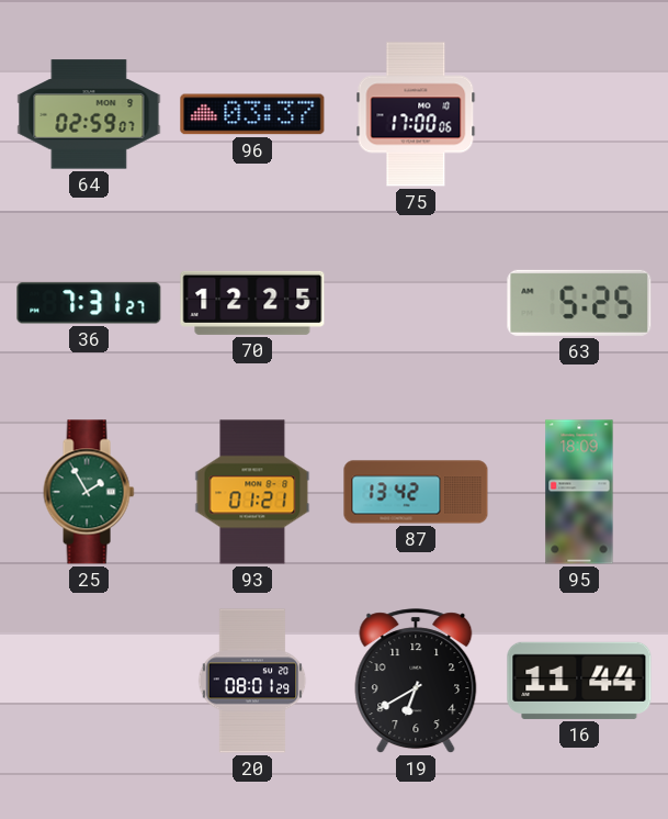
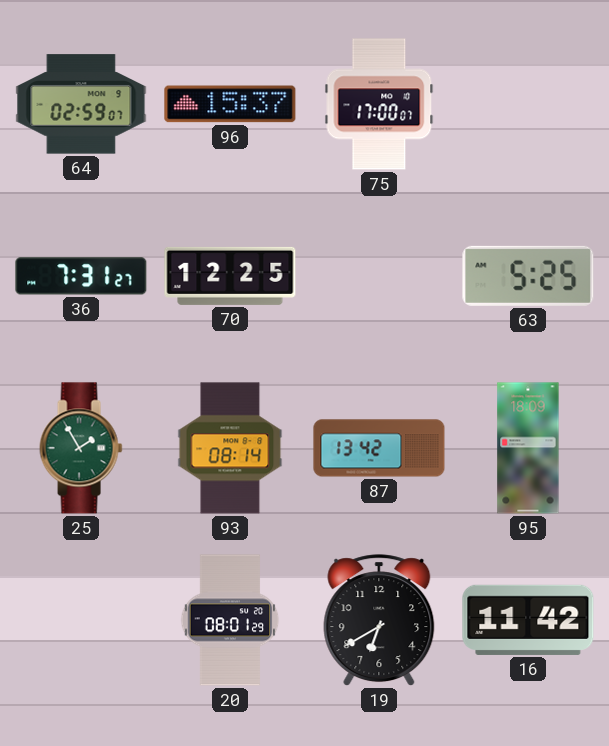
96: 03:37 -> 15:37
75: 17:00:06 -> 17:00:07
93: 01:21 -> 08:14
16: 11:44 -> 11:42
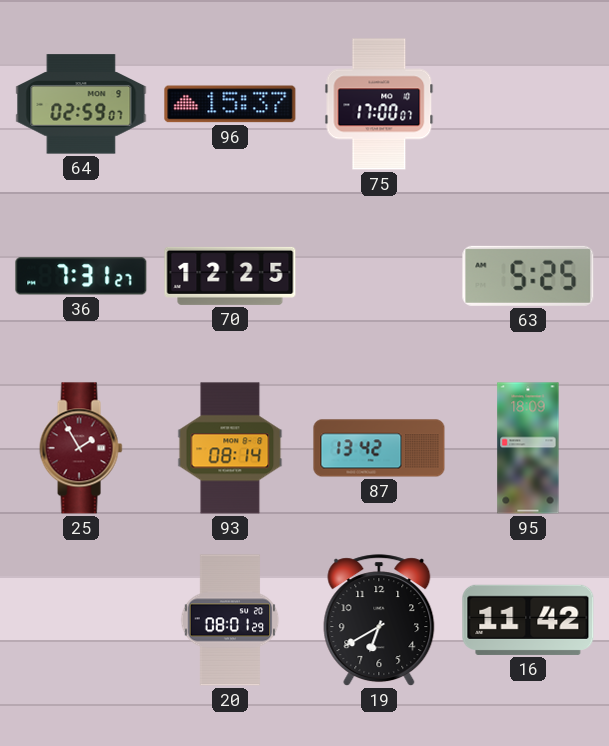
25 dial: green -> burgundy
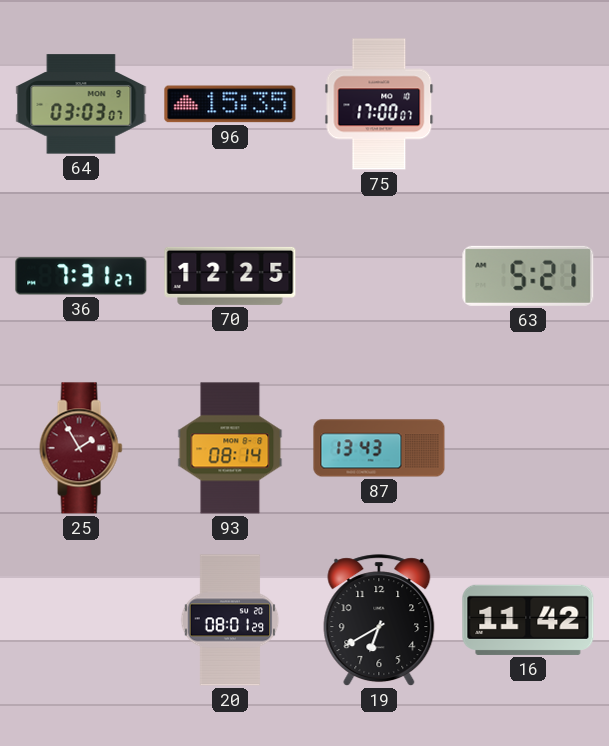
64: 02:59 -> 03:03
96: 15:37 -> 15:35
63: 5:25 -> 5:21
87: 13:42 -> 13:43
95: 18:09 -> none
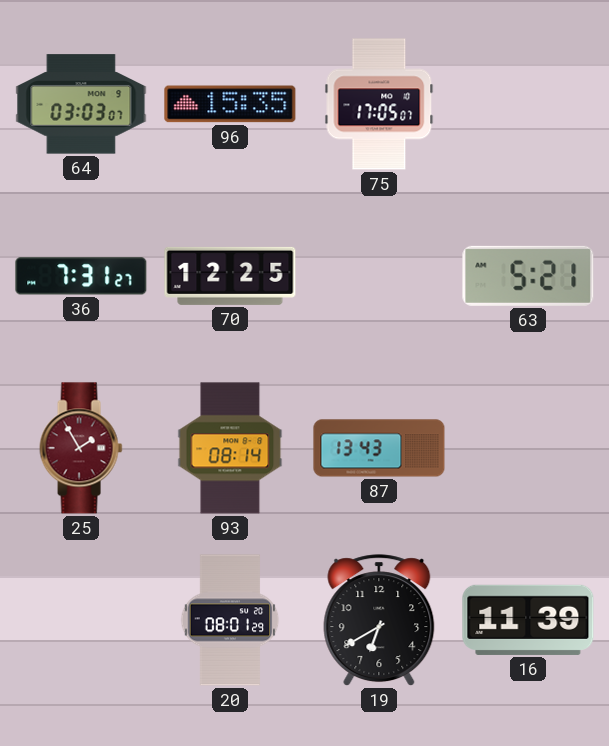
75: 17:00 -> 17:05
16: 11:42 -> 11:39
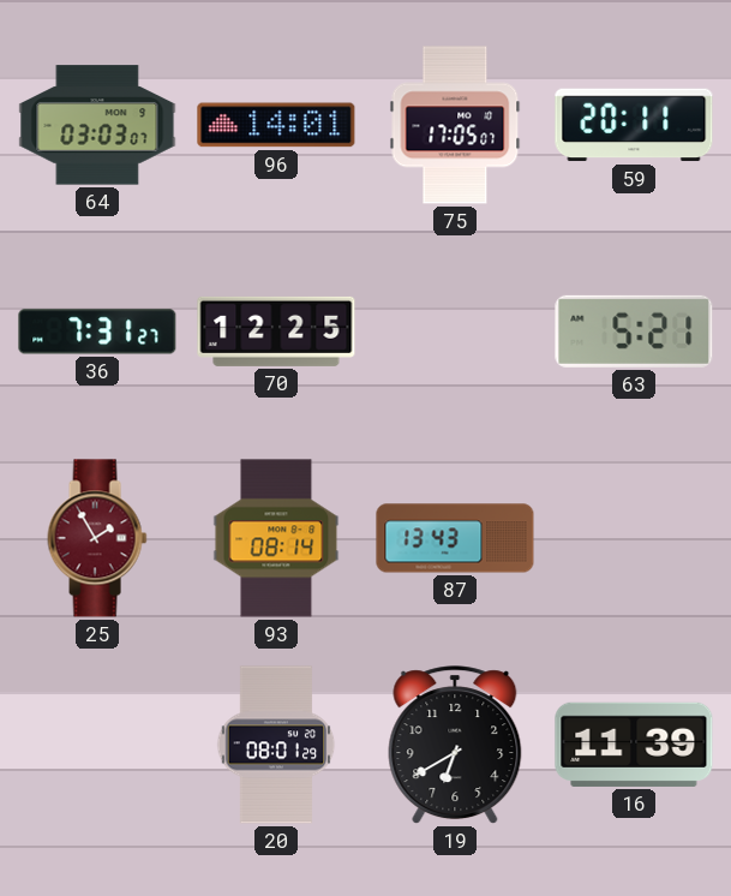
96: 15:35 -> 14:01
59: none -> 20:11
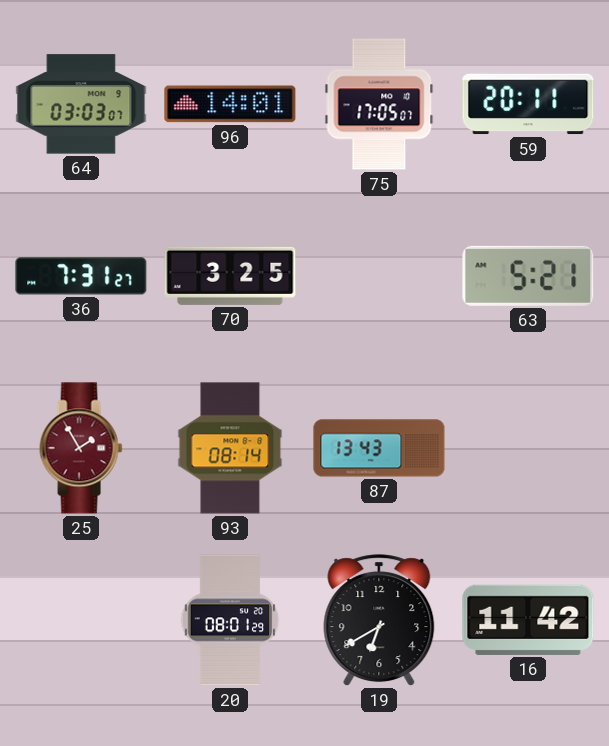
70: 12:25 -> 3:25
16: 11:39 -> 11:42
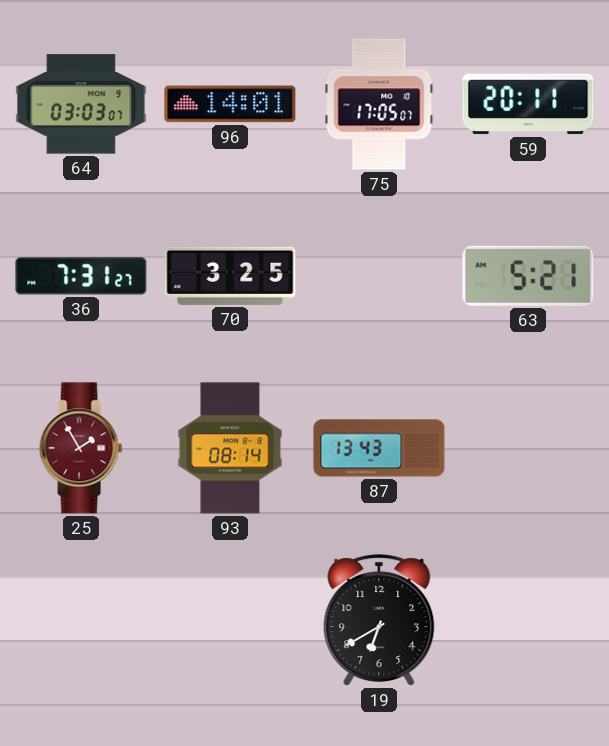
20: 08:01 -> none
16: 11:42 -> none
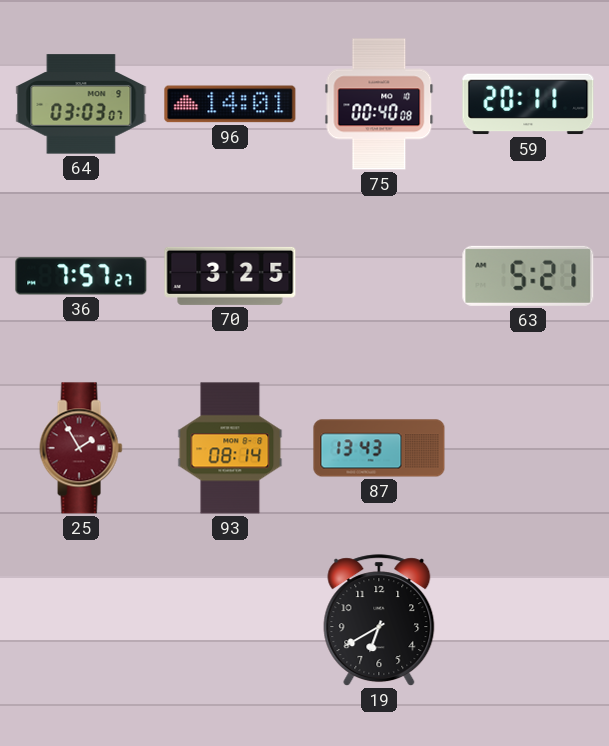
75: 17:05 -> 00:40
36: 7:31 -> 7:57
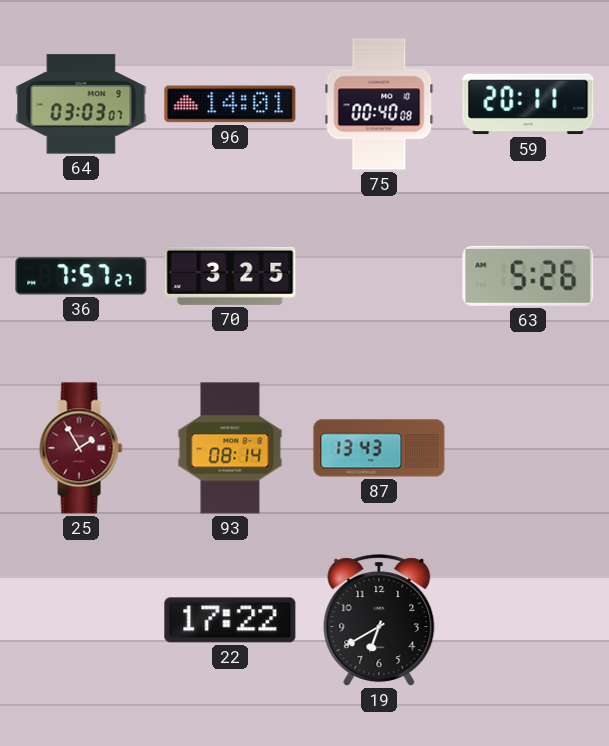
63: 5:21 -> 5:26
22: none -> 17:22
